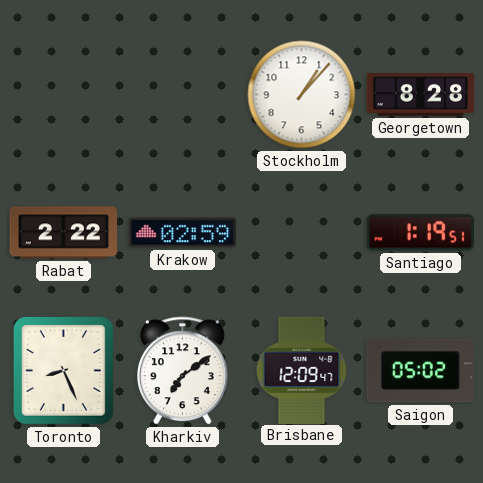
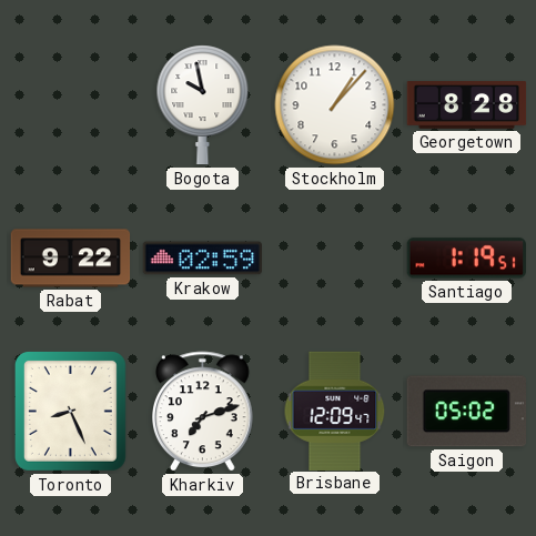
Bogota: none -> 9:58
Rabat: 2:22 -> 9:22
Kharkiv: 7:09 -> 7:12
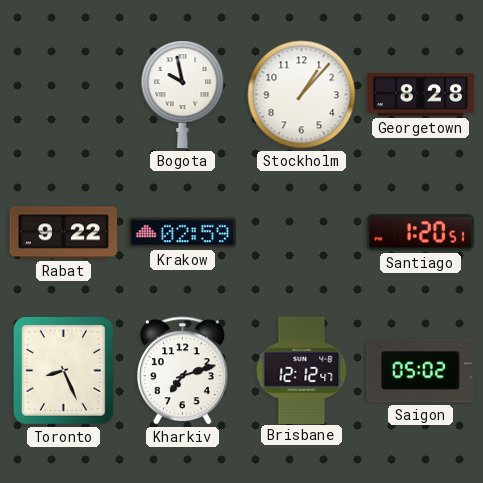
Santiago: 1:19 -> 1:20
Brisbane: 12:09 -> 12:12
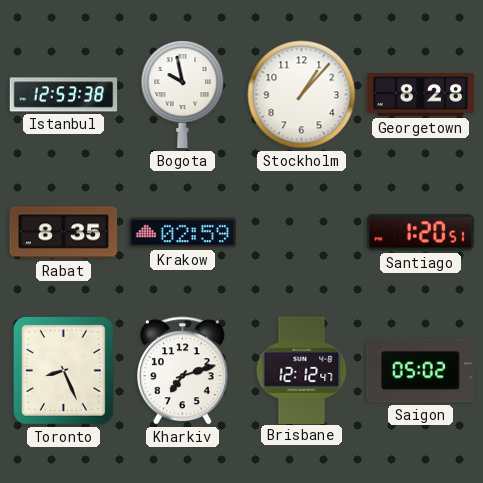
Istanbul: none -> 12:53
Rabat: 9:22 -> 8:35
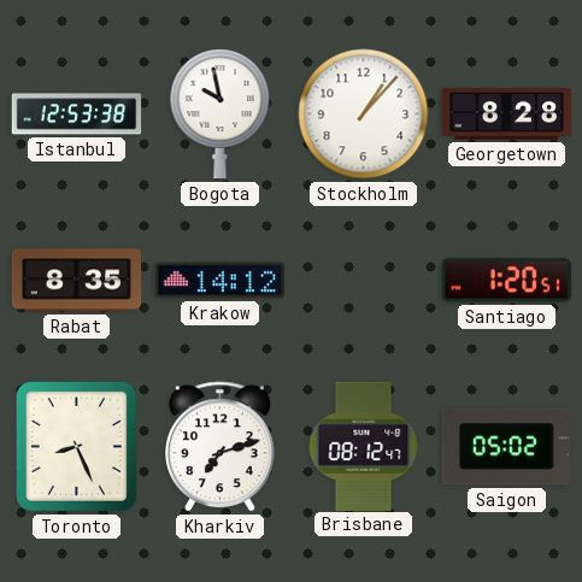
Krakow: 02:59 -> 14:12
Brisbane: 12:12 -> 08:12
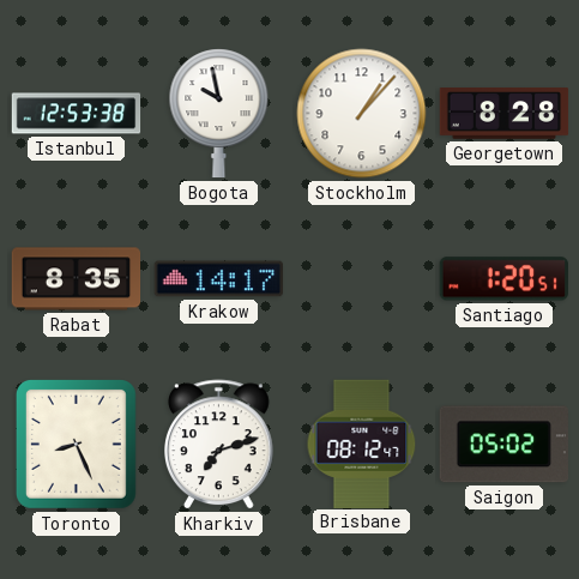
Krakow: 14:12 -> 14:17
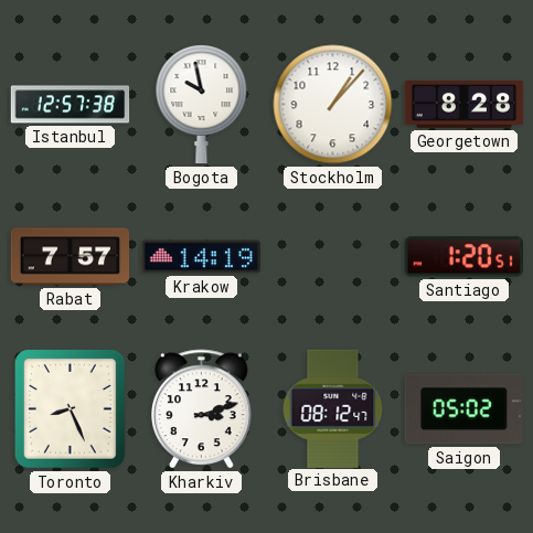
Istanbul: 12:53 -> 12:57
Rabat: 8:35 -> 7:57
Krakow: 14:17 -> 14:19
Kharkiv: 7:12 -> 3:12
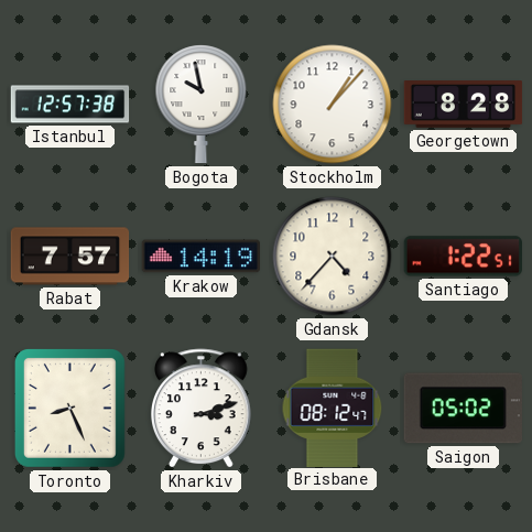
Gdansk: none -> 4:37
Santiago: 1:20 -> 1:22
